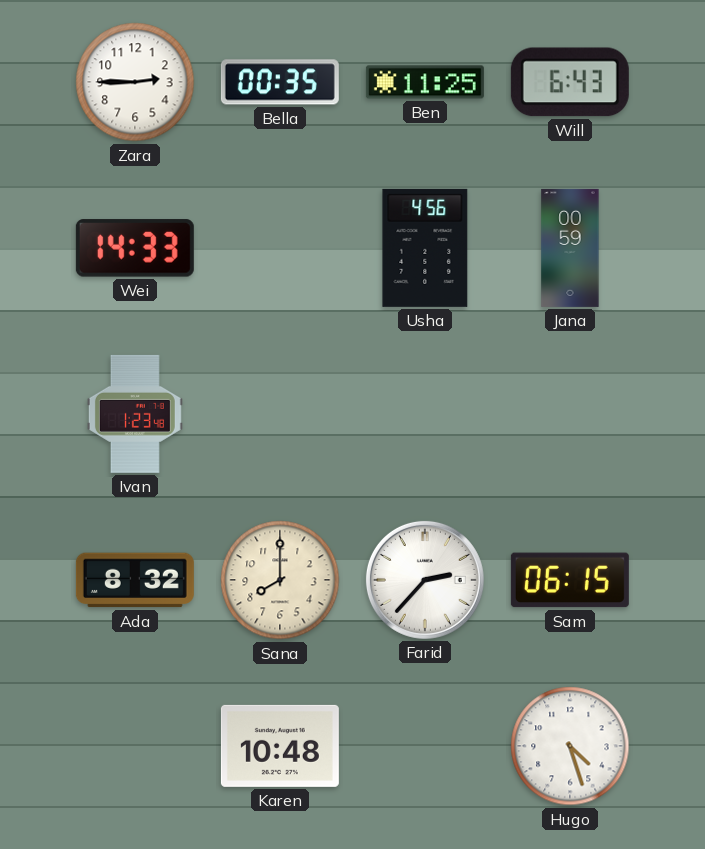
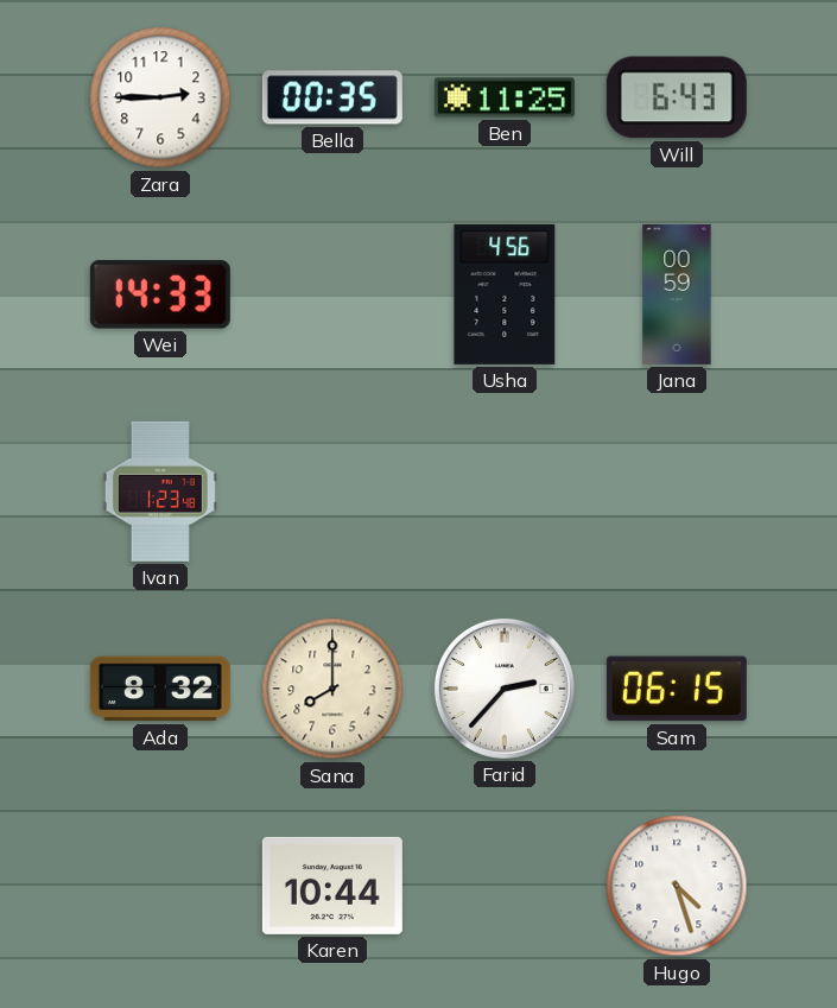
Karen: 10:48 -> 10:44
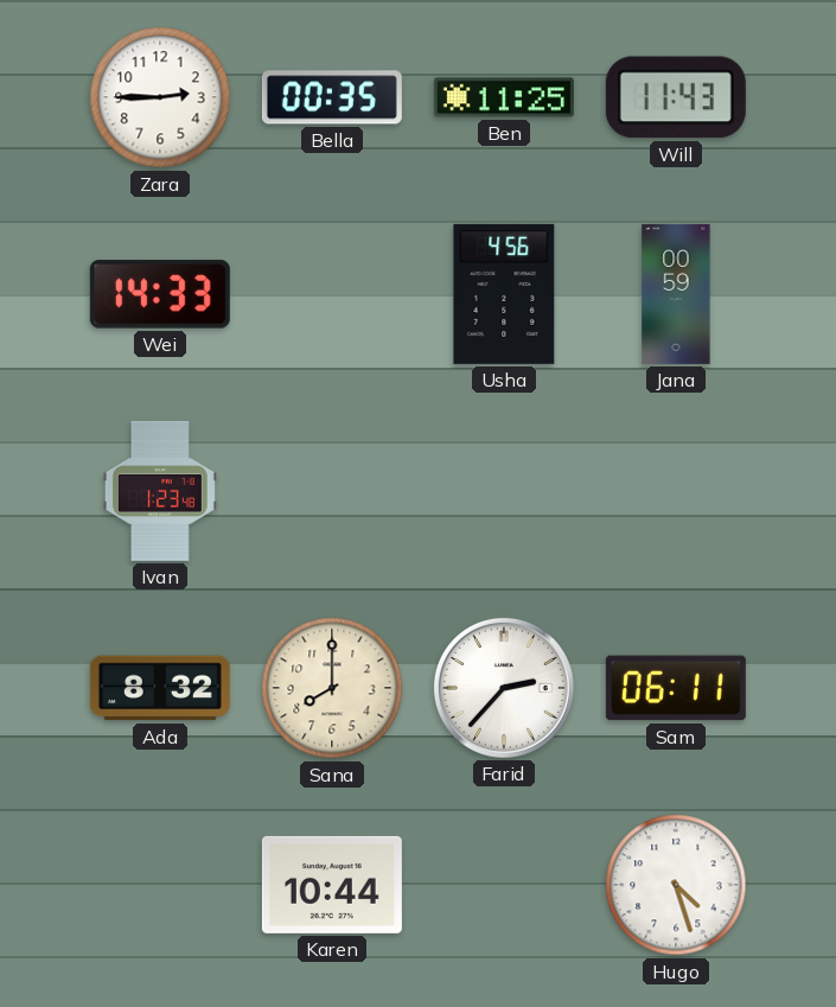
Will: 6:43 -> 11:43
Sam: 06:15 -> 06:11
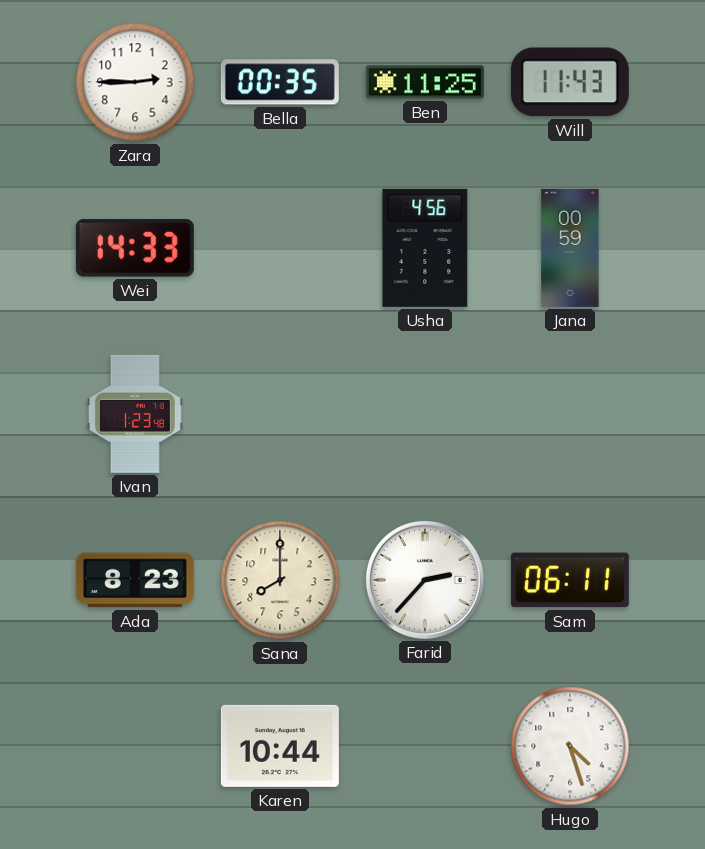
Ada: 8:32 -> 8:23
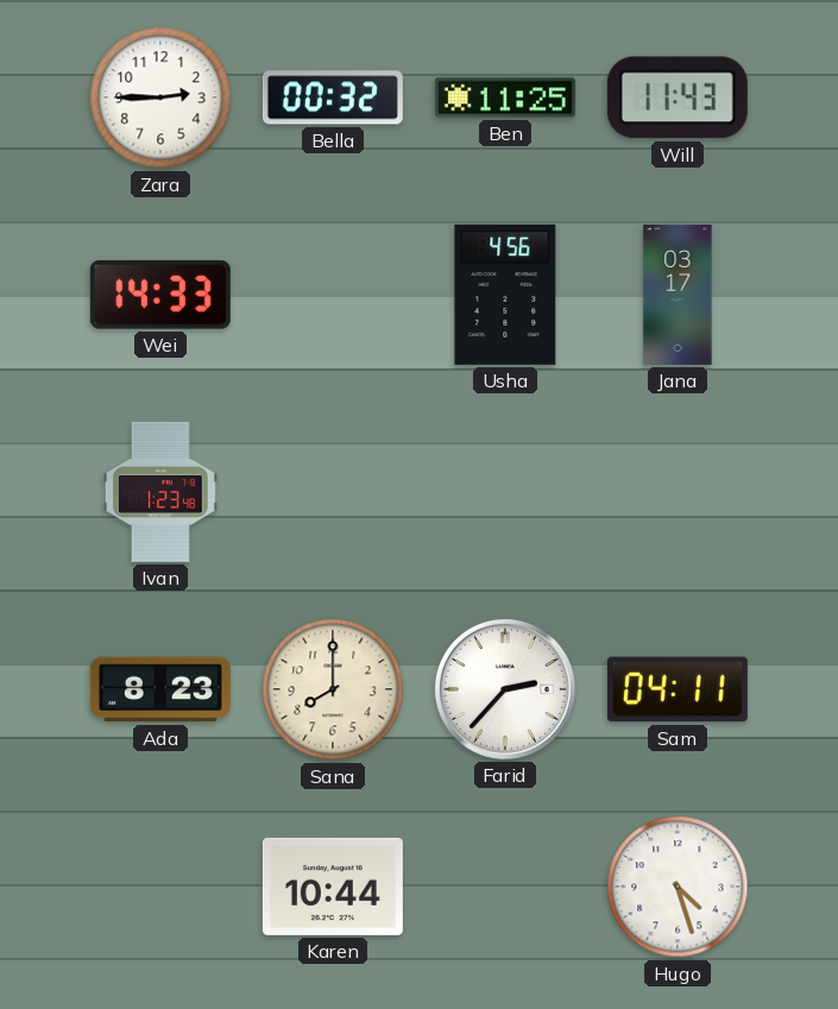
Bella: 00:35 -> 00:32
Jana: 00:59 -> 03:17
Sam: 06:11 -> 04:11
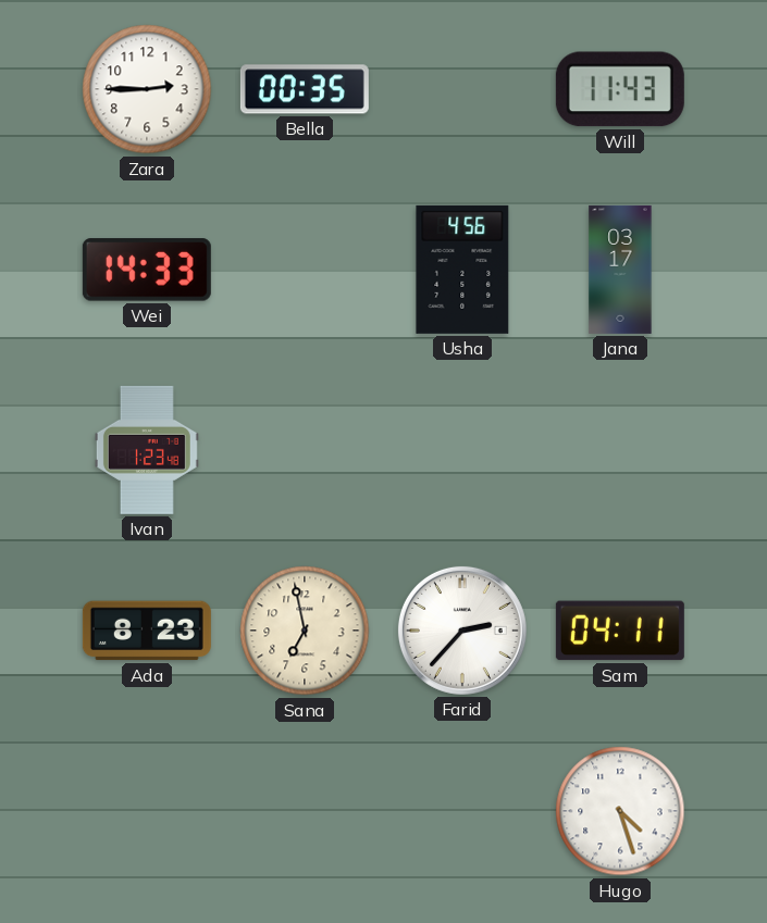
Bella: 00:32 -> 00:35
Ben: 11:25 -> none
Sana: 8:00 -> 6:58
Karen: 10:44 -> none
